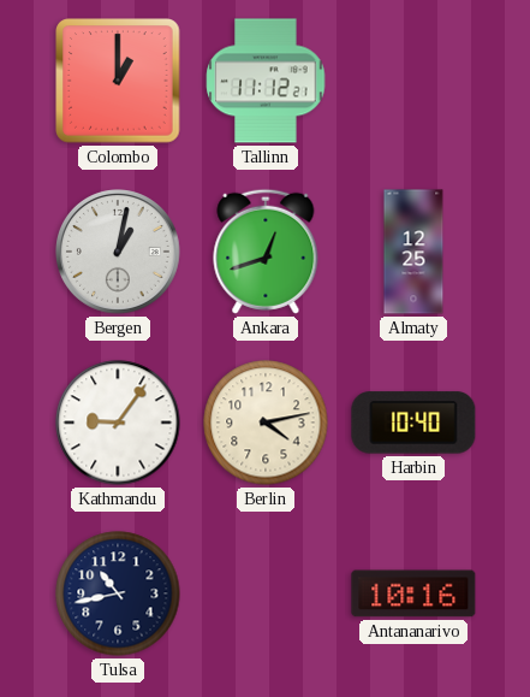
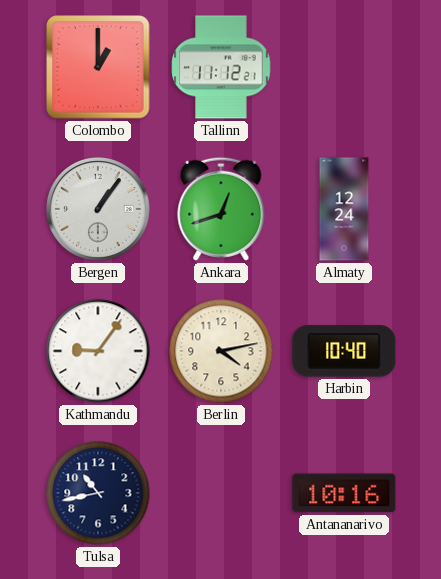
Bergen: 1:02 -> 1:06
Almaty: 12:25 -> 12:24
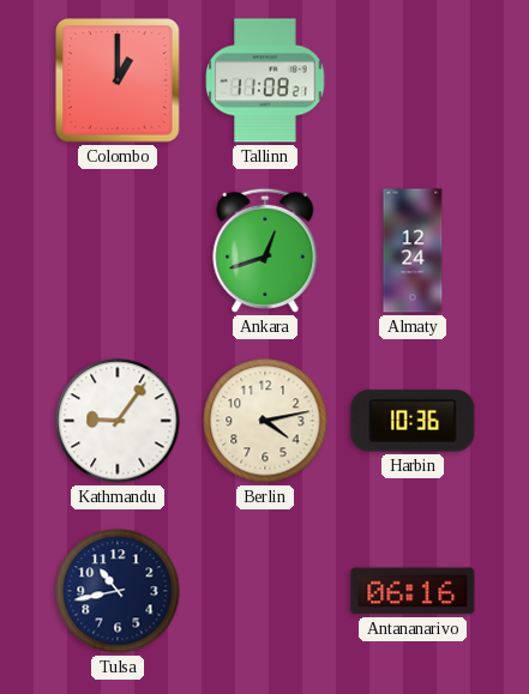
Tallinn: 11:12 -> 11:08
Bergen: 1:06 -> none
Harbin: 10:40 -> 10:36
Antananarivo: 10:16 -> 06:16
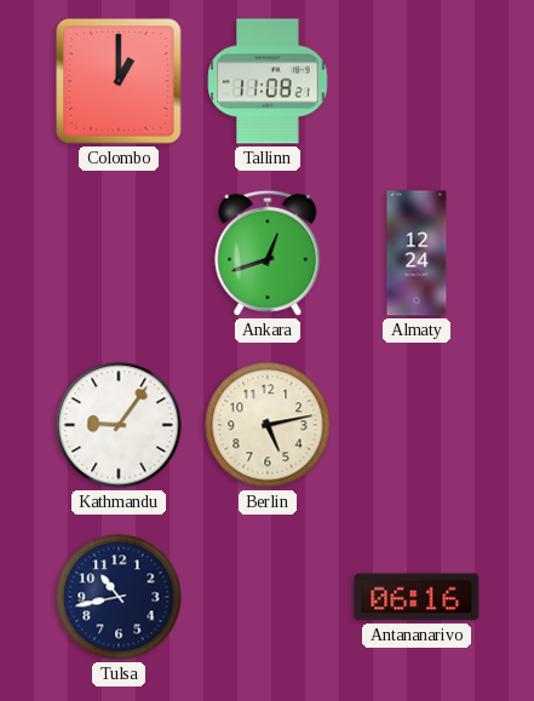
Berlin: 4:13 -> 5:13
Harbin: 10:36 -> none
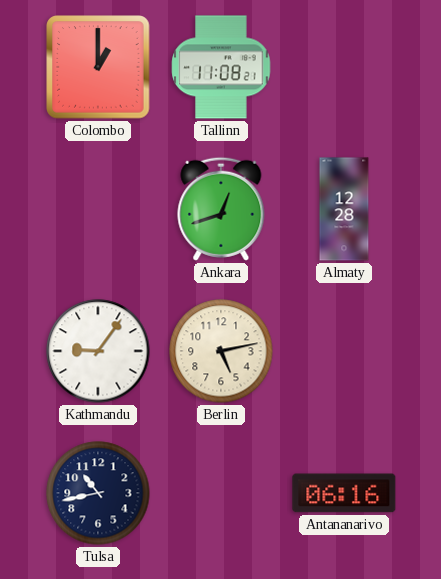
Almaty: 12:24 -> 12:28
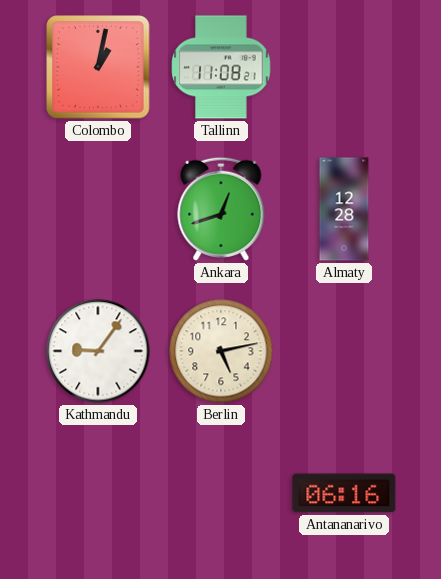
Colombo: 1:00 -> 1:02
Tulsa: 10:43 -> none
